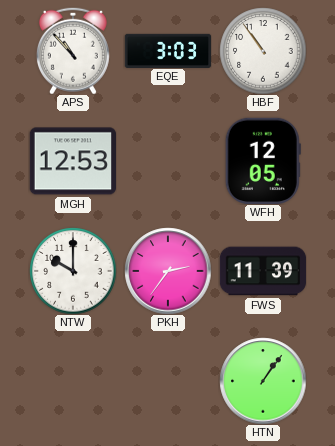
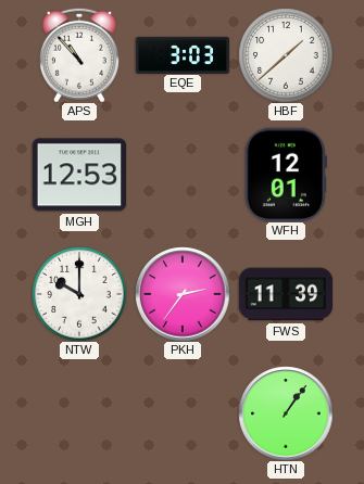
HBF: 10:54 -> 1:38
WFH: 12:05 -> 12:01
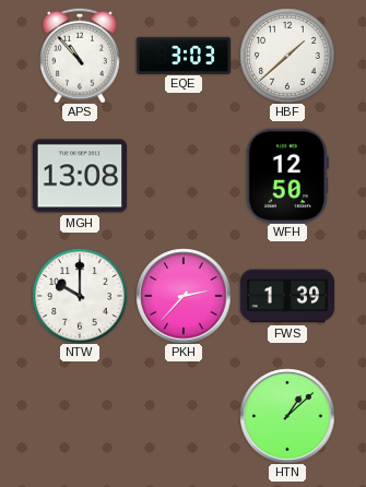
MGH: 12:53 -> 13:08
WFH: 12:01 -> 12:50
PKH: 2:36 -> 2:37
FWS: 11:39 -> 1:39
HTN: 1:06 -> 1:08
